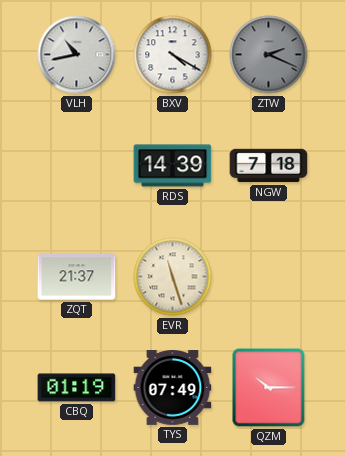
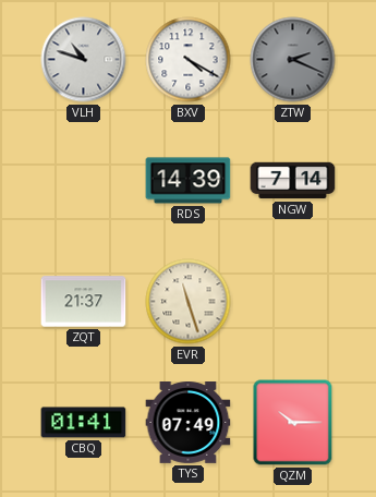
VLH: 10:43 -> 10:48
NGW: 7:18 -> 7:14
CBQ: 01:19 -> 01:41
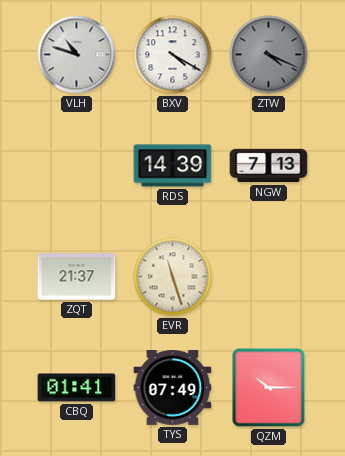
ZTW: 2:19 -> 4:19
NGW: 7:14 -> 7:13
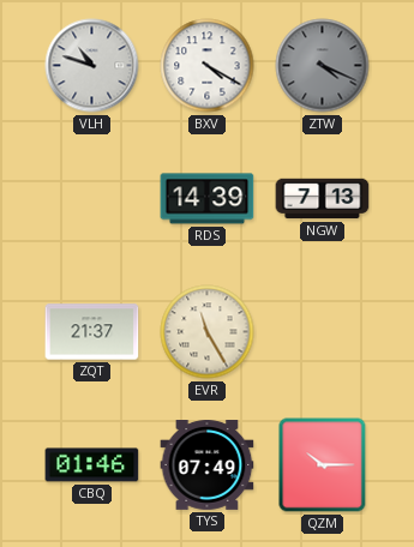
EVR: 11:27 -> 11:25
CBQ: 01:41 -> 01:46
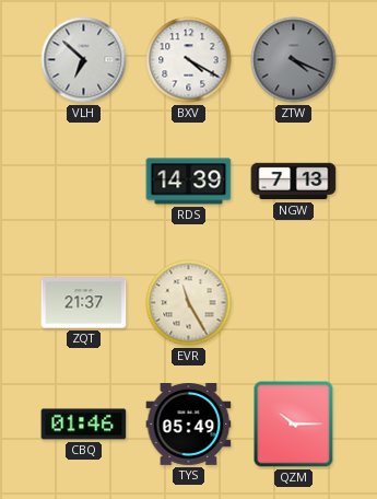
VLH: 10:48 -> 6:52
TYS: 07:49 -> 05:49
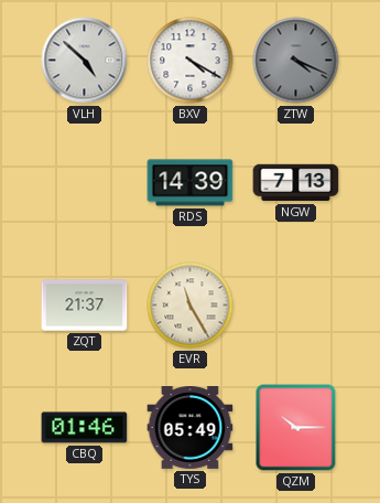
VLH: 6:52 -> 4:52
